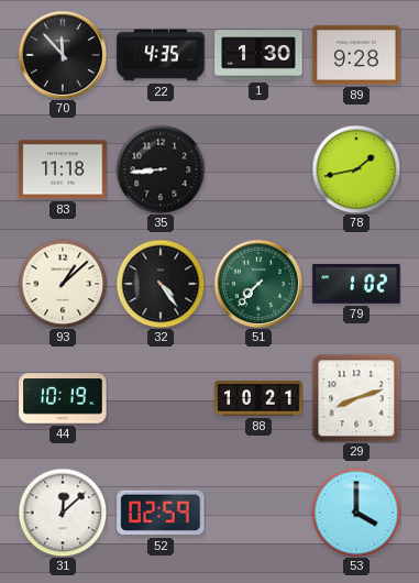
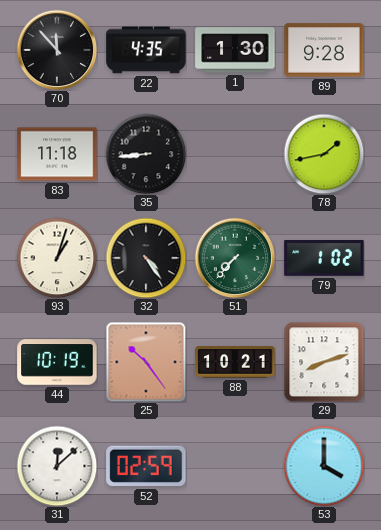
93: 1:08 -> 1:03
25: none -> 10:24
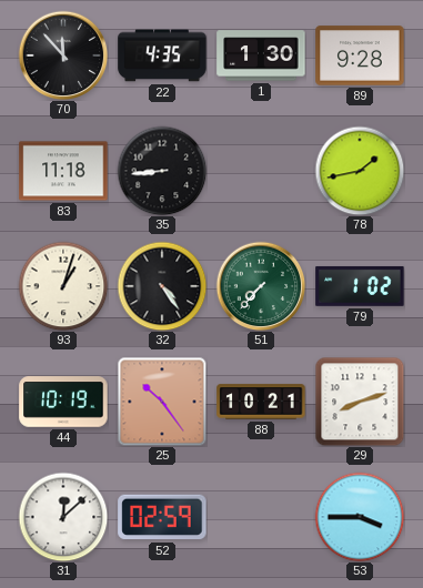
53: 4:00 -> 3:45
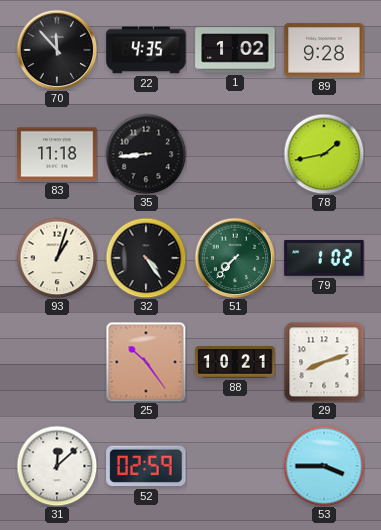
1: 1:30 -> 1:02
44: 10:19 -> none
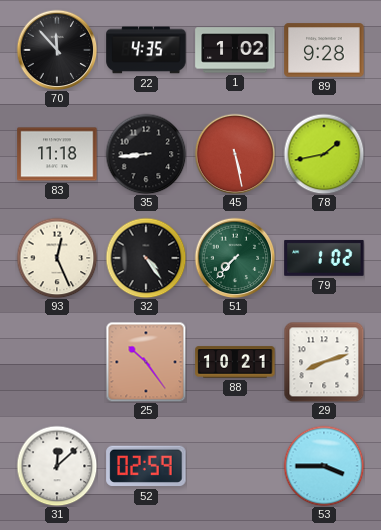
45: none -> 5:28
93: 1:03 -> 12:26
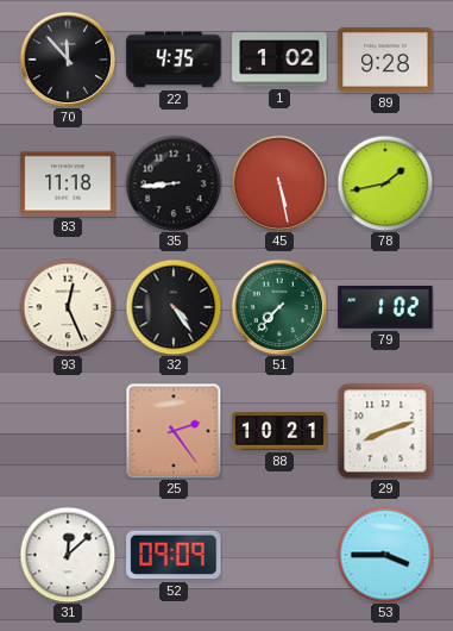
25: 10:24 -> 2:24
52: 02:59 -> 09:09
